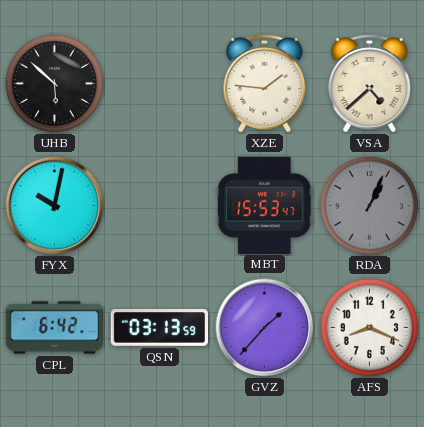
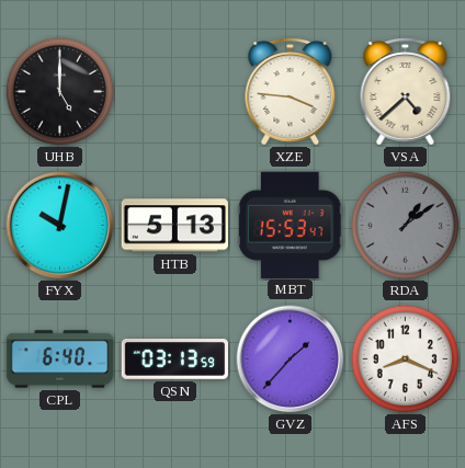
UHB: 5:52 -> 5:00
XZE: 1:46 -> 3:46
HTB: none -> 5:13
RDA: 1:04 -> 1:09
CPL: 6:42 -> 6:40
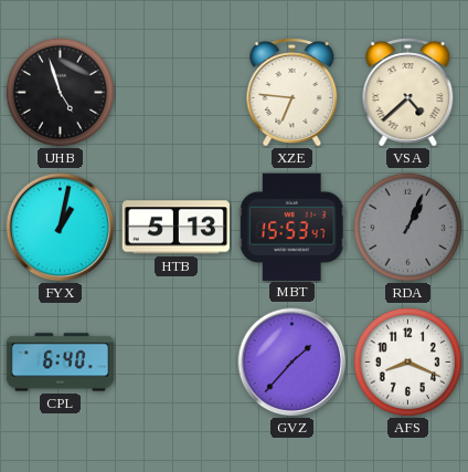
UHB: 5:00 -> 4:57
XZE: 3:46 -> 6:46
FYX: 10:02 -> 1:02
RDA: 1:09 -> 1:04
QSN: 03:13 -> none
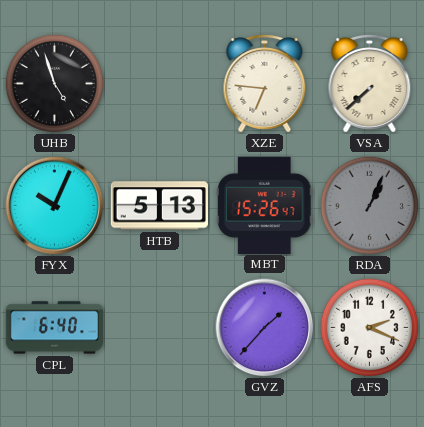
VSA: 4:38 -> 7:38
FYX: 1:02 -> 10:04
MBT: 15:53 -> 15:26
AFS: 8:19 -> 2:19
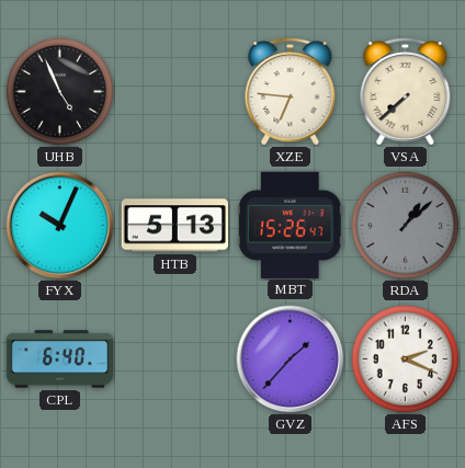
UHB: 4:57 -> 4:56
RDA: 1:04 -> 1:08
